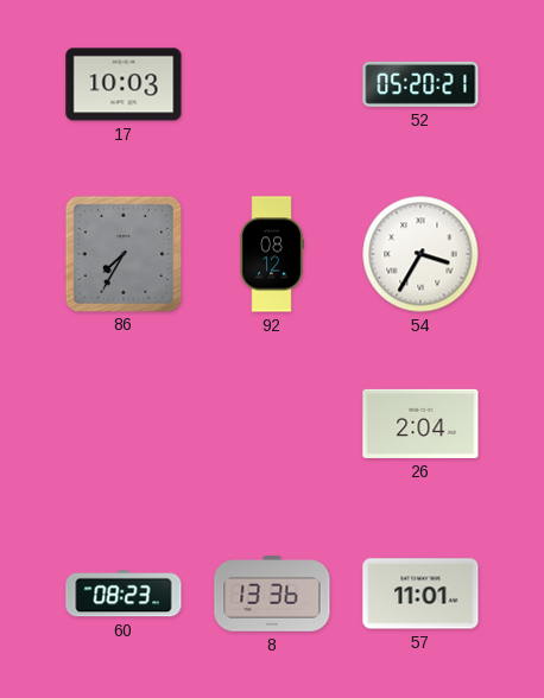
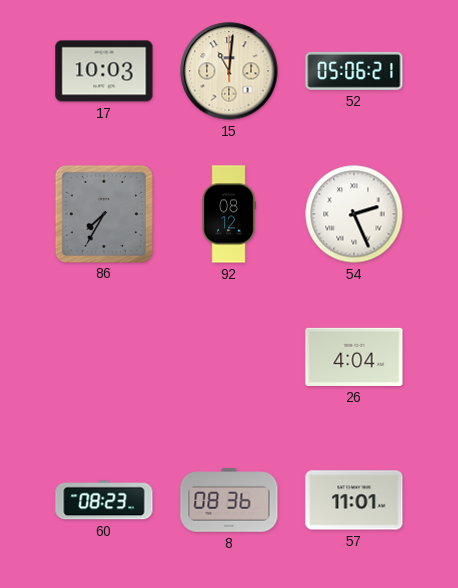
15: none -> 11:01
52: 05:20 -> 05:06
54: 3:35 -> 2:26
26: 2:04 -> 4:04
8: 13:36 -> 08:36
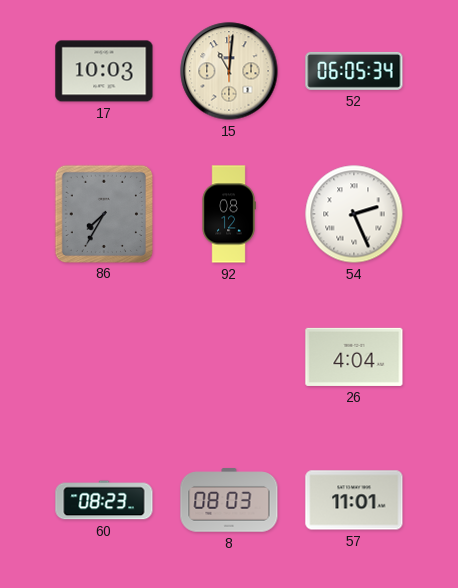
52: 05:06 -> 06:05
8: 08:36 -> 08:03
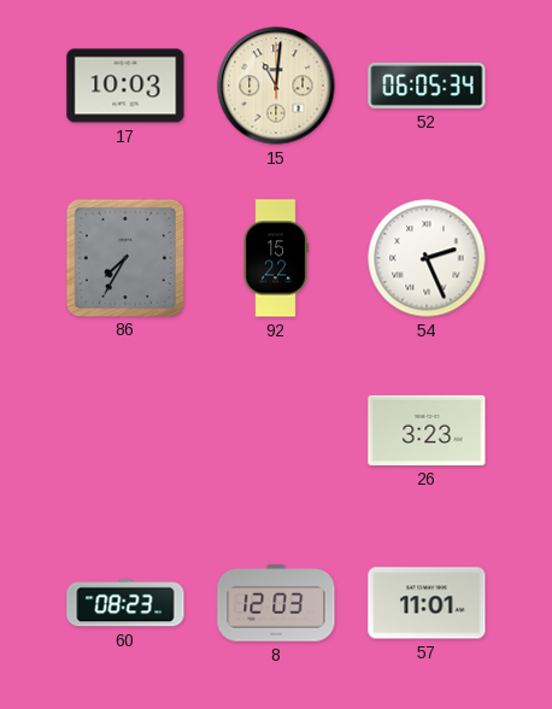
92: 08:12 -> 15:22
26: 4:04 -> 3:23
8: 08:03 -> 12:03
